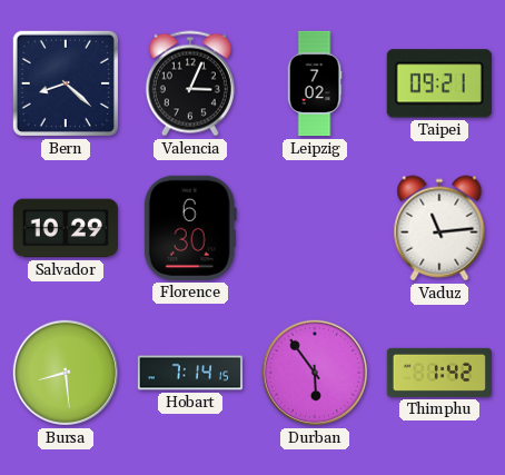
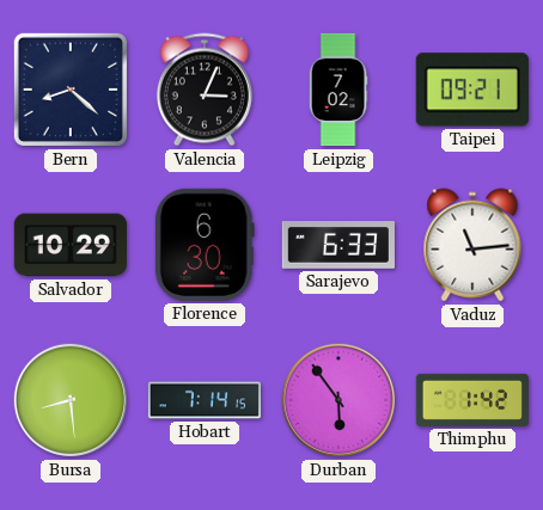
Sarajevo: none -> 6:33
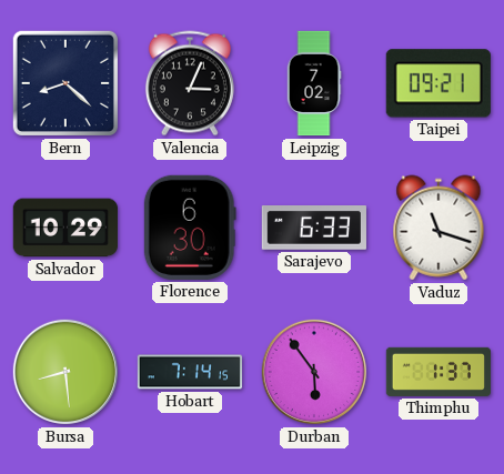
Vaduz: 11:14 -> 11:18
Thimphu: 1:42 -> 1:37
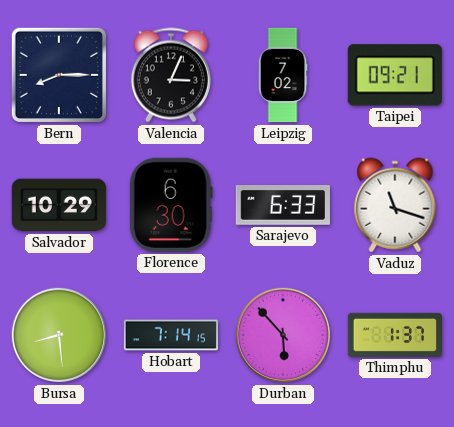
Bern: 8:22 -> 8:15
Durban: 5:54 -> 5:53
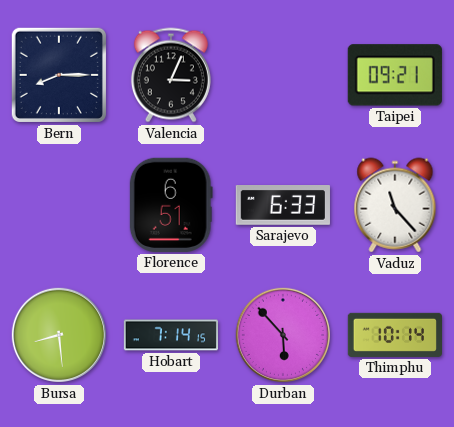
Leipzig: 7:02 -> none
Salvador: 10:29 -> none
Florence: 6:30 -> 6:51
Vaduz: 11:18 -> 11:23
Thimphu: 1:37 -> 10:14
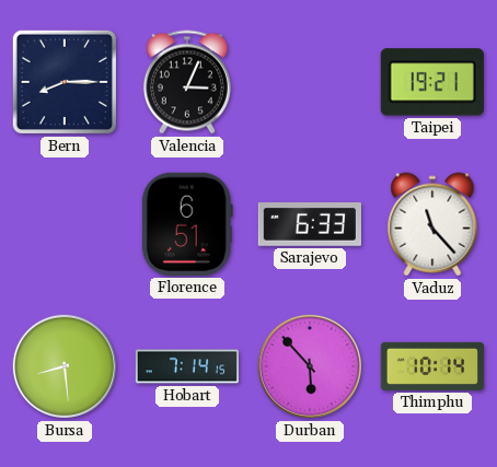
Taipei: 09:21 -> 19:21
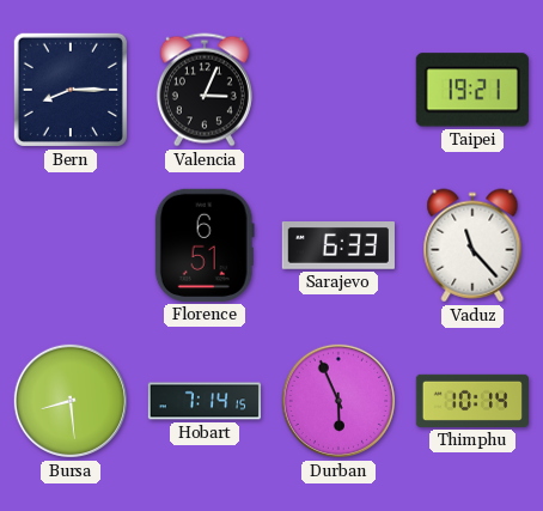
Durban: 5:53 -> 5:56
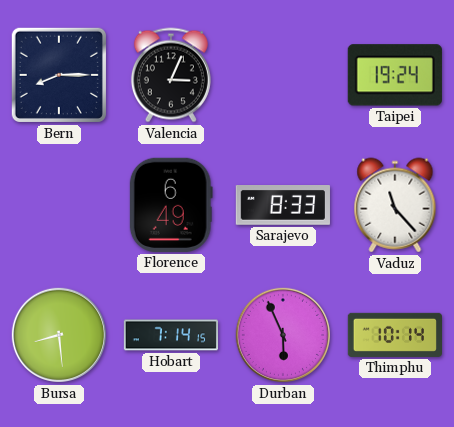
Taipei: 19:21 -> 19:24
Florence: 6:51 -> 6:49
Sarajevo: 6:33 -> 8:33
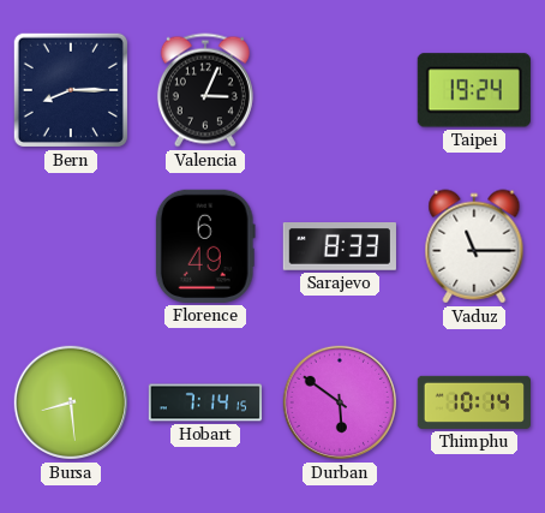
Vaduz: 11:23 -> 11:15
Durban: 5:56 -> 5:51
